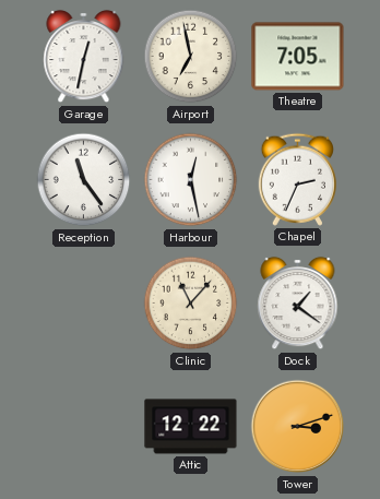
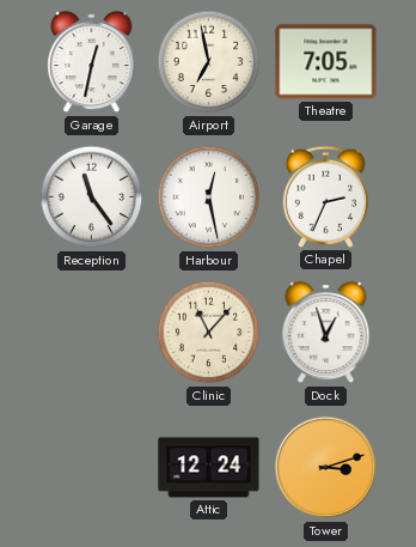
Dock: 1:21 -> 12:57
Attic: 12:22 -> 12:24
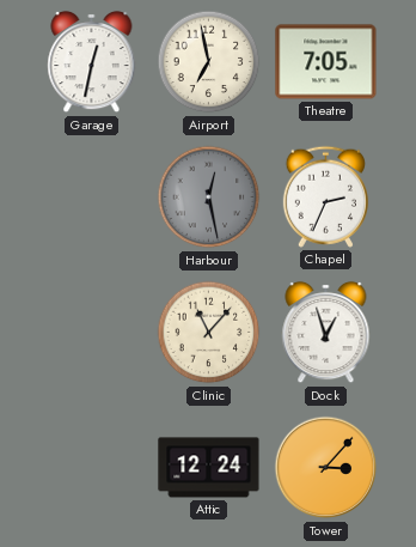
Reception: 11:24 -> none
Harbour dial: white -> grey
Tower: 3:12 -> 3:07
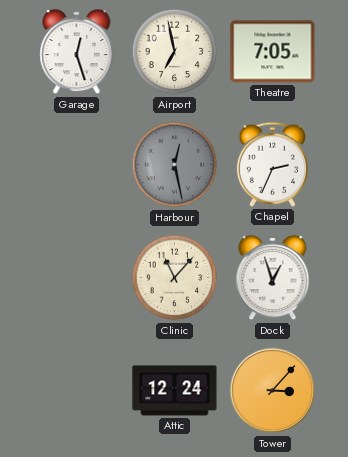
Garage: 12:32 -> 12:27
